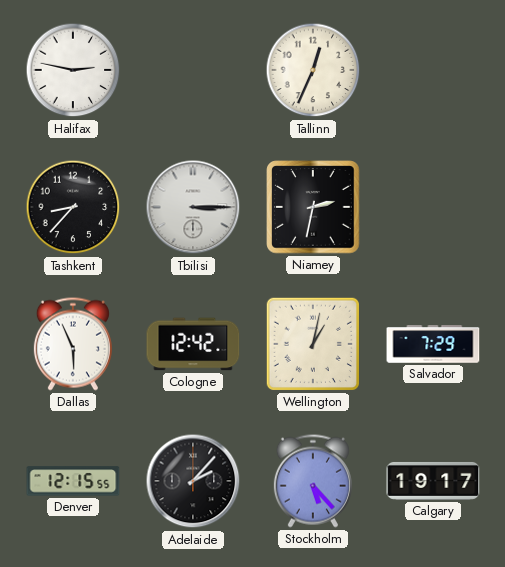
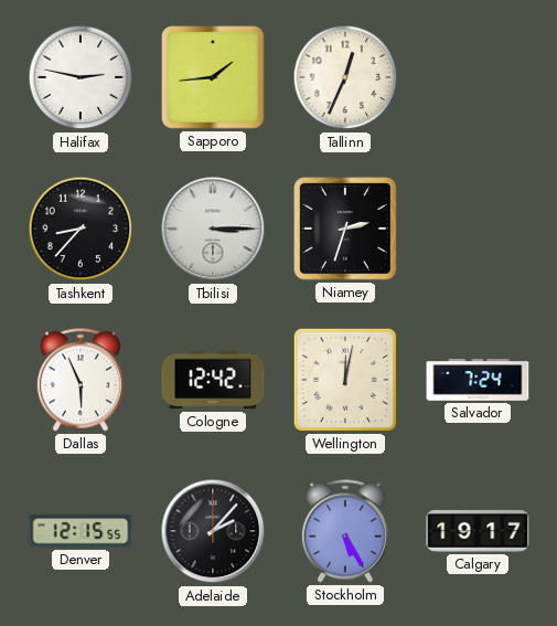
Sapporo: none -> 1:44
Niamey: 2:32 -> 2:33
Wellington: 1:02 -> 12:02
Salvador: 7:29 -> 7:24
Stockholm: 5:23 -> 5:25
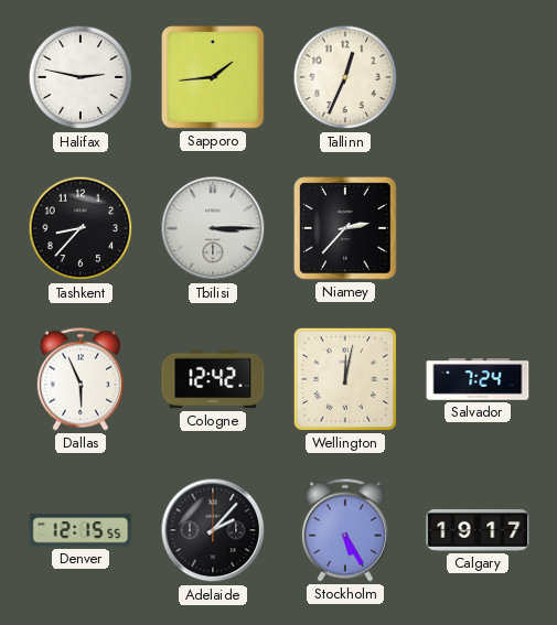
Niamey: 2:33 -> 2:37
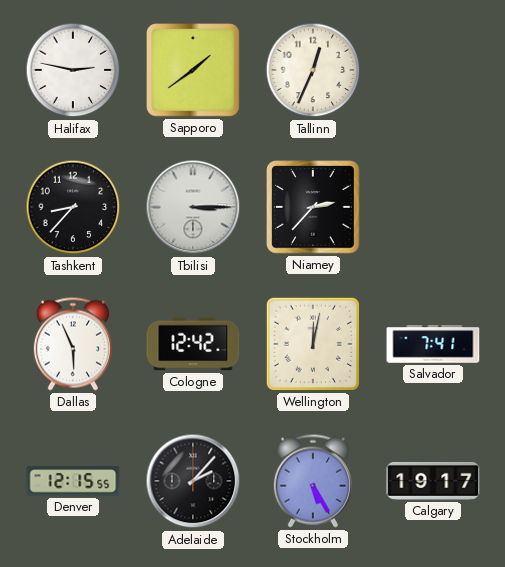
Sapporo: 1:44 -> 1:39
Salvador: 7:24 -> 7:41
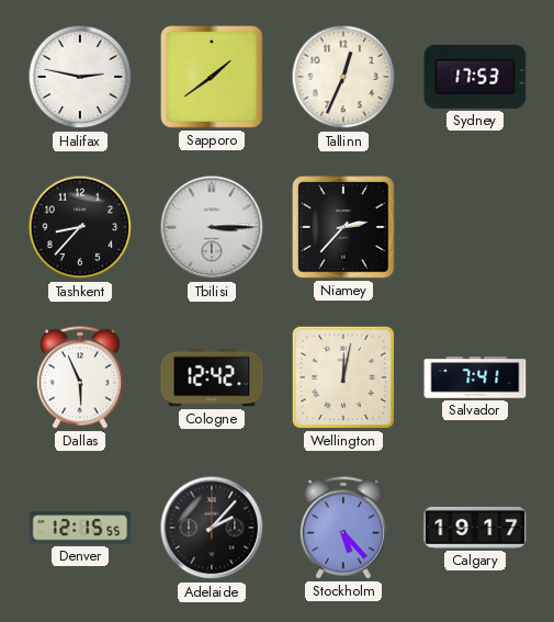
Sydney: none -> 17:53
Stockholm: 5:25 -> 5:23
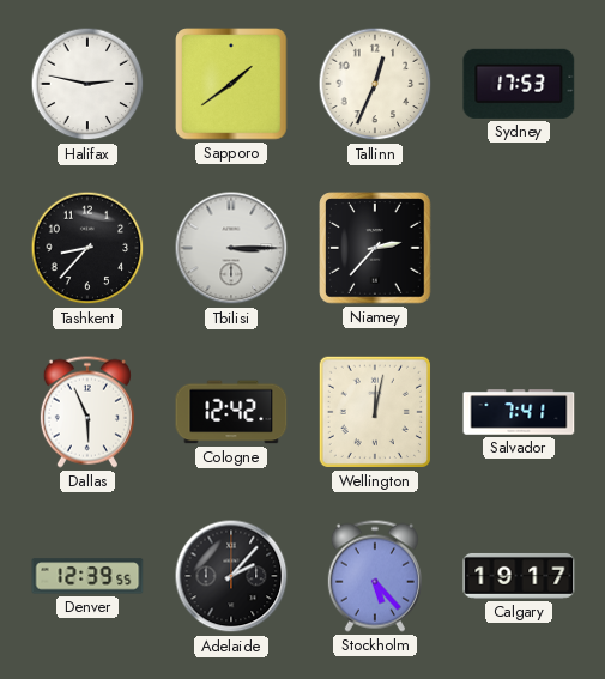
Denver: 12:15 -> 12:39
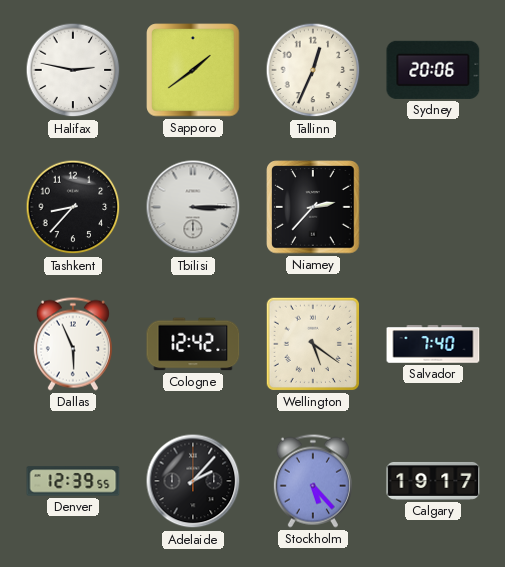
Sydney: 17:53 -> 20:06
Wellington: 12:02 -> 5:21
Salvador: 7:41 -> 7:40
